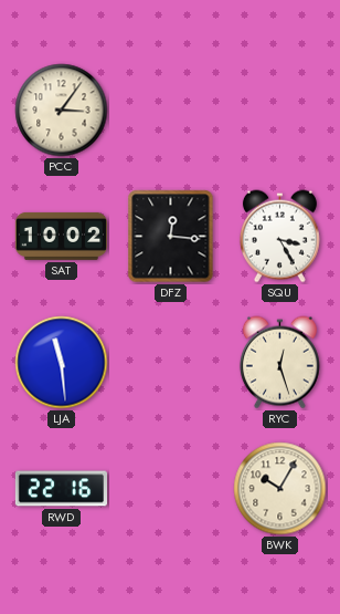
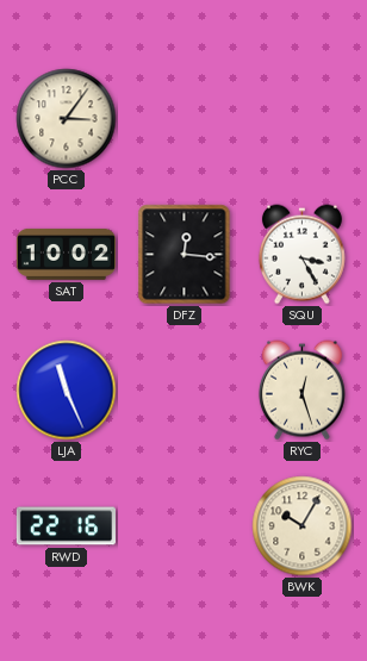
LJA: 11:29 -> 11:26
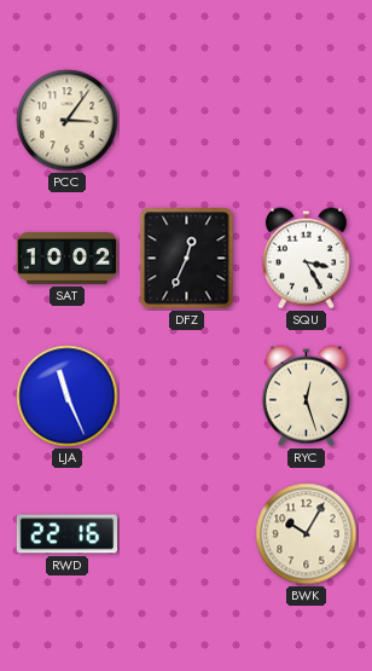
DFZ: 12:16 -> 12:34
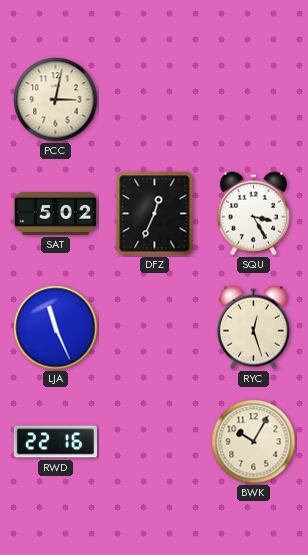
PCC: 3:06 -> 3:02
SAT: 10:02 -> 5:02
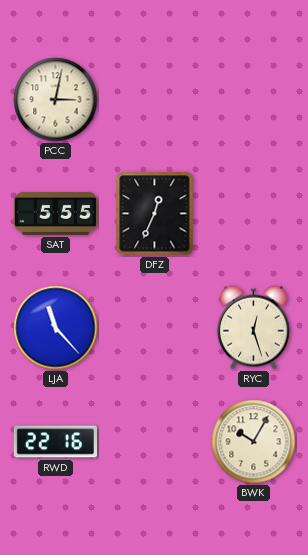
SAT: 5:02 -> 5:55
SQU: 3:25 -> none
LJA: 11:26 -> 11:23
